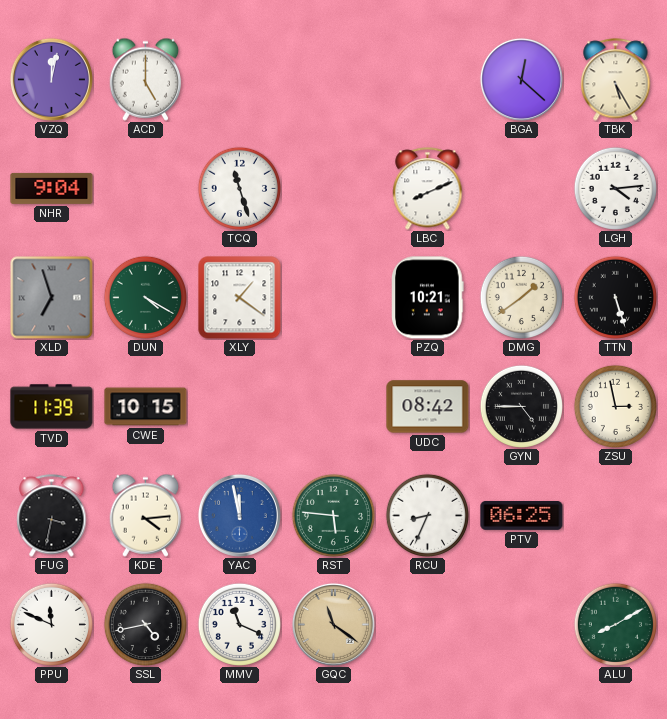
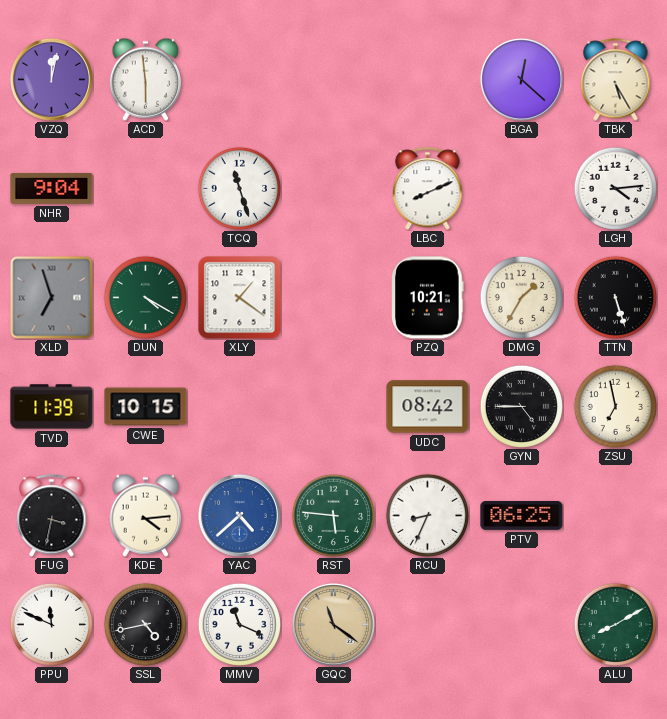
ACD: 5:00 -> 5:59
DMG: 1:39 -> 1:35
ZSU: 2:58 -> 6:58
YAC: 11:58 -> 4:38
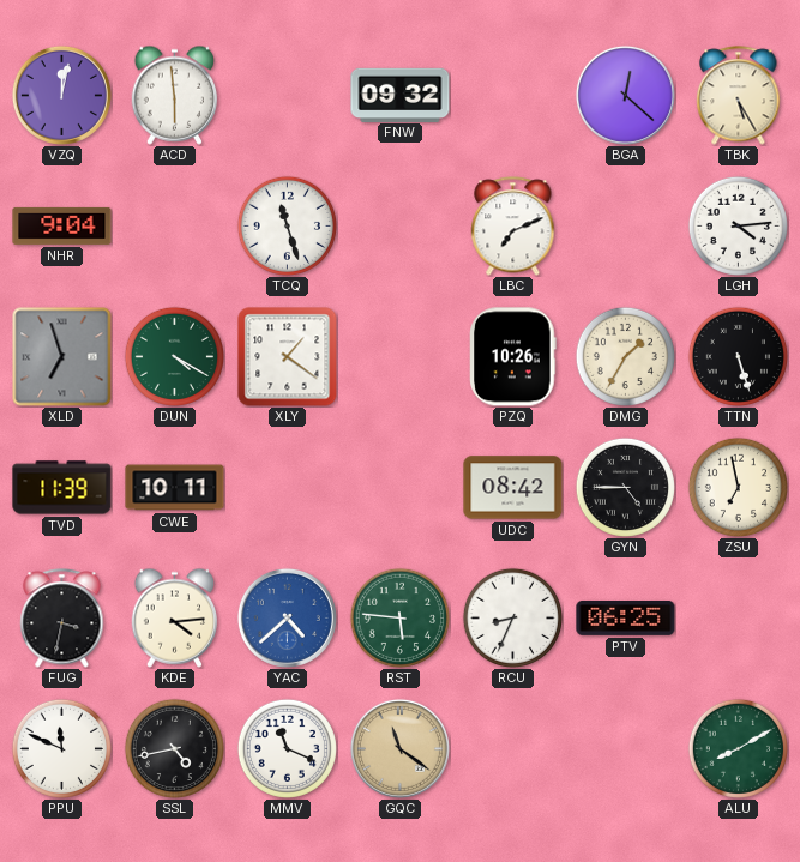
FNW: none -> 09:32
LBC: 8:11 -> 7:11
PZQ: 10:21 -> 10:26
CWE: 10:15 -> 10:11
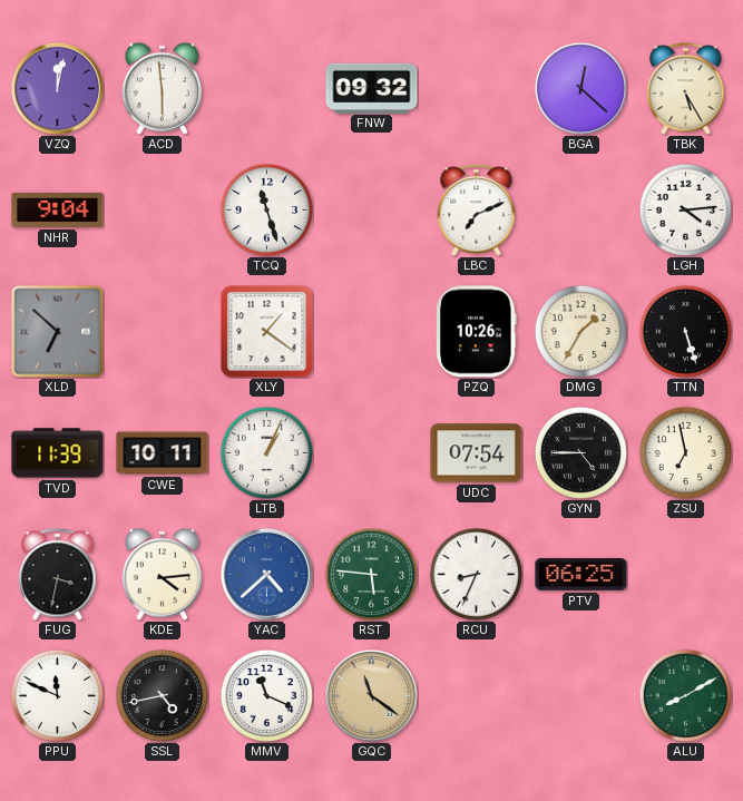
XLD: 6:57 -> 6:52
DUN: 4:20 -> none
LTB: none -> 1:04
UDC: 08:42 -> 07:54
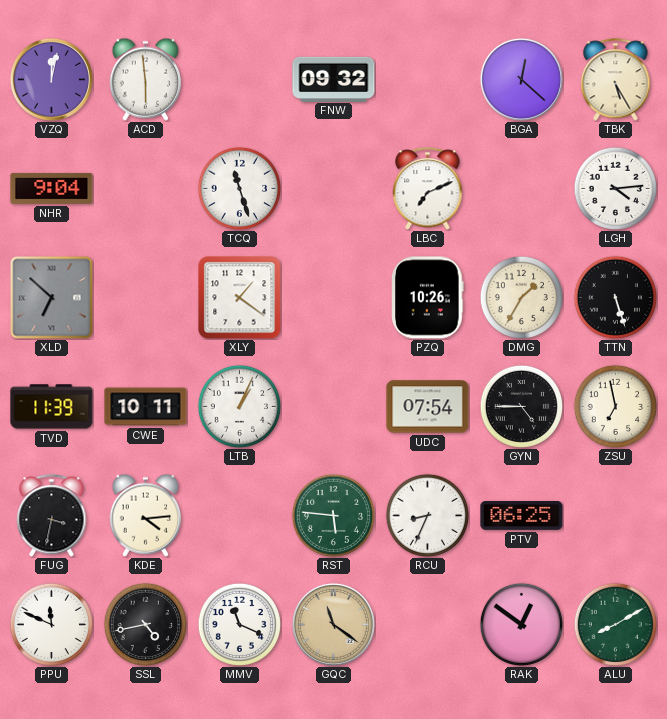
YAC: 4:38 -> none
RAK: none -> 12:51
